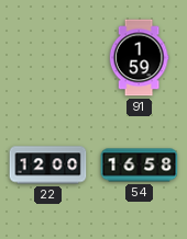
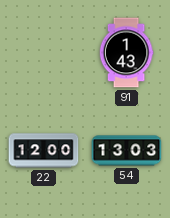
91: 1:59 -> 1:43
54: 16:58 -> 13:03
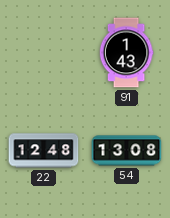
22: 12:00 -> 12:48
54: 13:03 -> 13:08
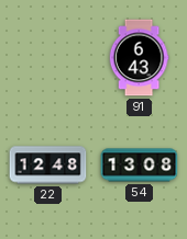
91: 1:43 -> 6:43
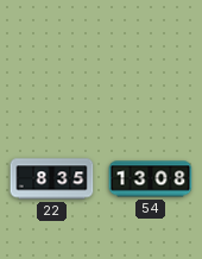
91: 6:43 -> none
22: 12:48 -> 8:35
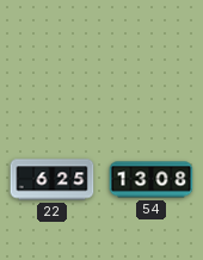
22: 8:35 -> 6:25
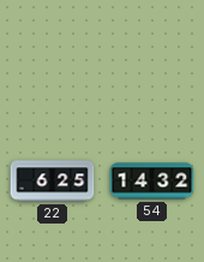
54: 13:08 -> 14:32
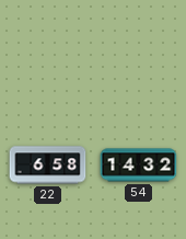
22: 6:25 -> 6:58
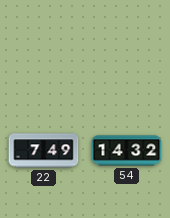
22: 6:58 -> 7:49
